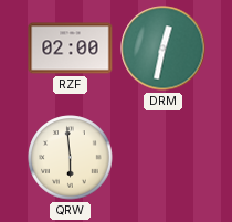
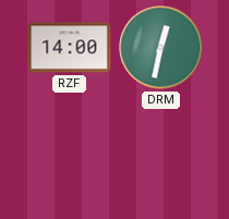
RZF: 02:00 -> 14:00
QRW: 5:59 -> none
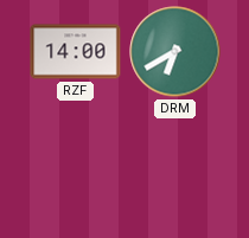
DRM: 12:32 -> 6:40
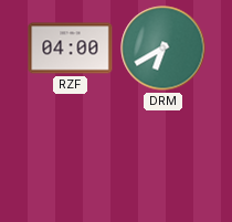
RZF: 14:00 -> 04:00
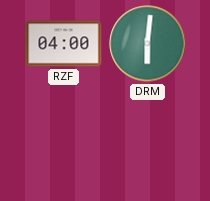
DRM: 6:40 -> 6:01
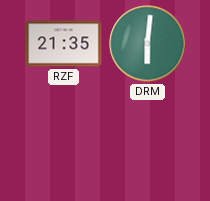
RZF: 04:00 -> 21:35
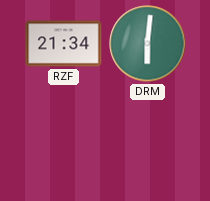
RZF: 21:35 -> 21:34
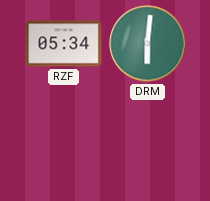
RZF: 21:34 -> 05:34
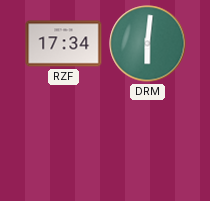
RZF: 05:34 -> 17:34
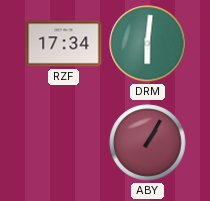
ABY: none -> 1:05
